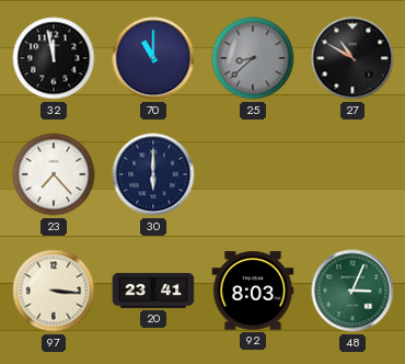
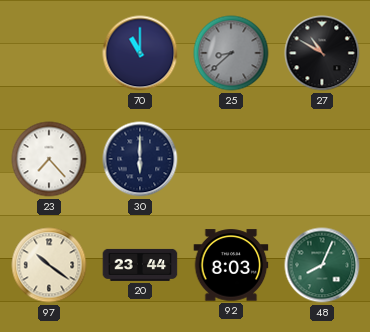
32: 11:58 -> none
97: 3:16 -> 10:21
20: 23:41 -> 23:44
48: 3:04 -> 8:04
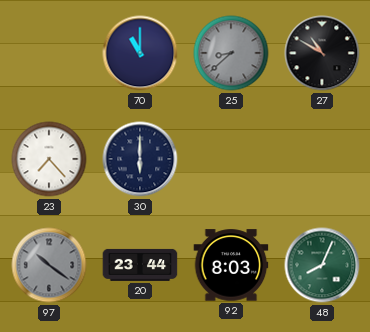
97 dial: cream -> grey
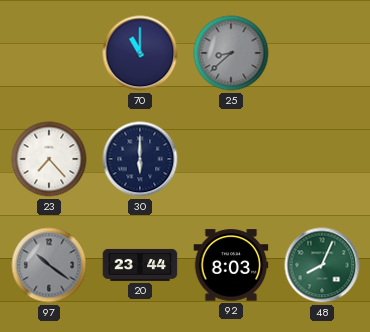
27: 10:50 -> none
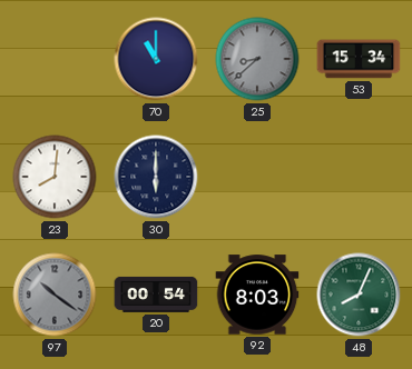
53: none -> 15:34
23: 7:23 -> 8:01
20: 23:44 -> 00:54
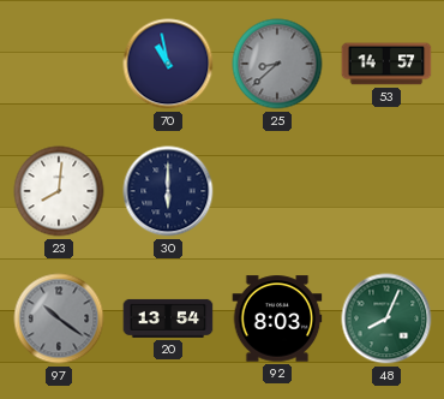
70: 11:00 -> 10:58
53: 15:34 -> 14:57
20: 00:54 -> 13:54
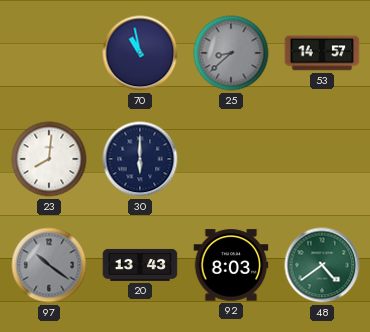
20: 13:54 -> 13:43
48: 8:04 -> 4:39
